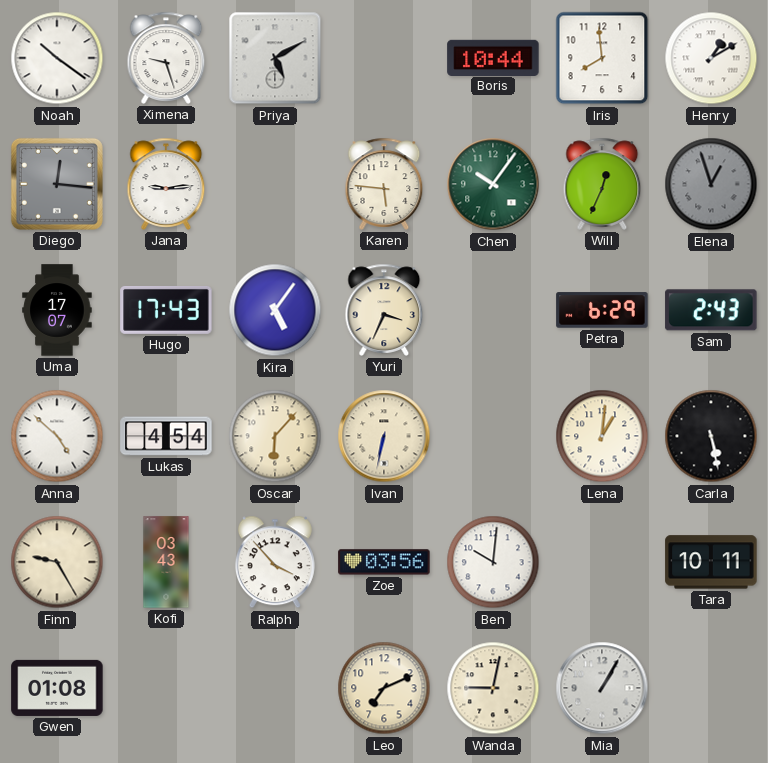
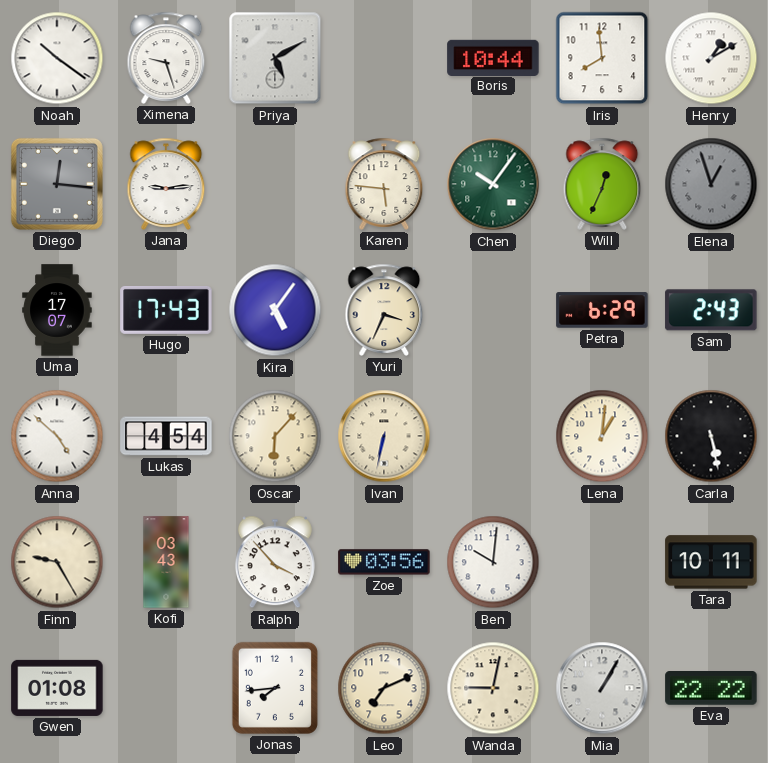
Jonas: none -> 7:44
Eva: none -> 22:22
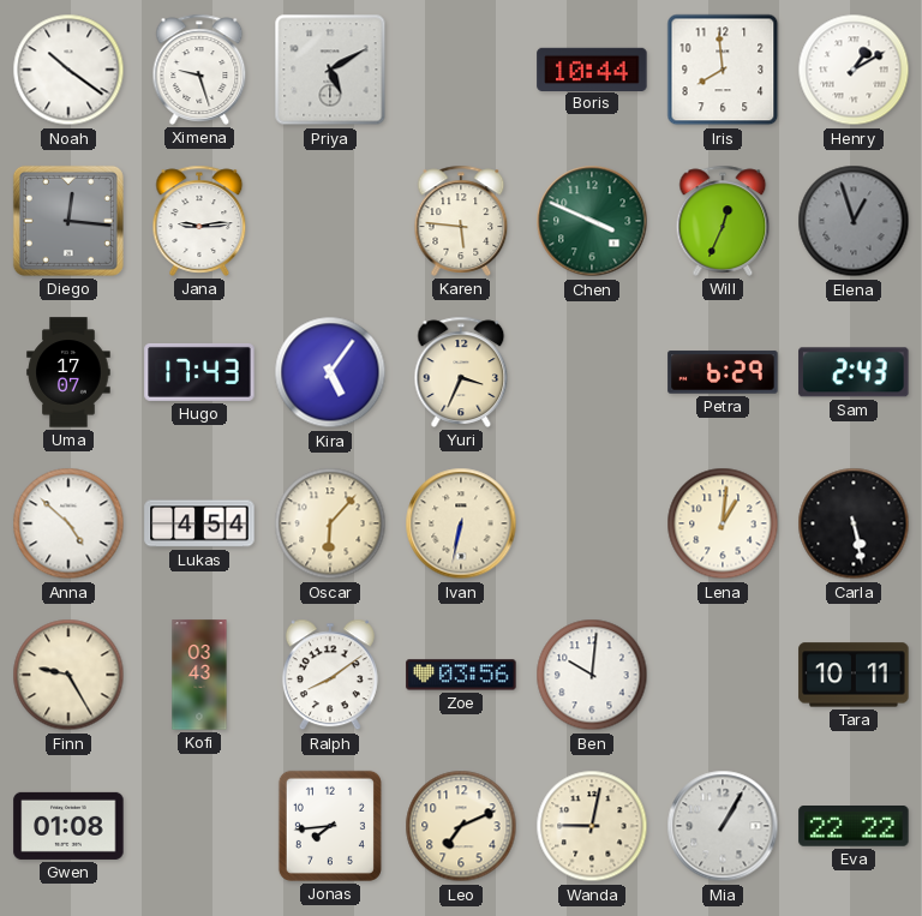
Chen: 10:06 -> 3:49
Ralph: 3:53 -> 8:09
